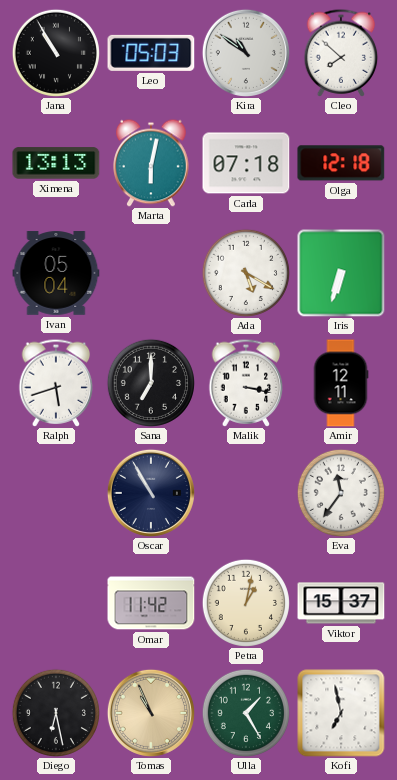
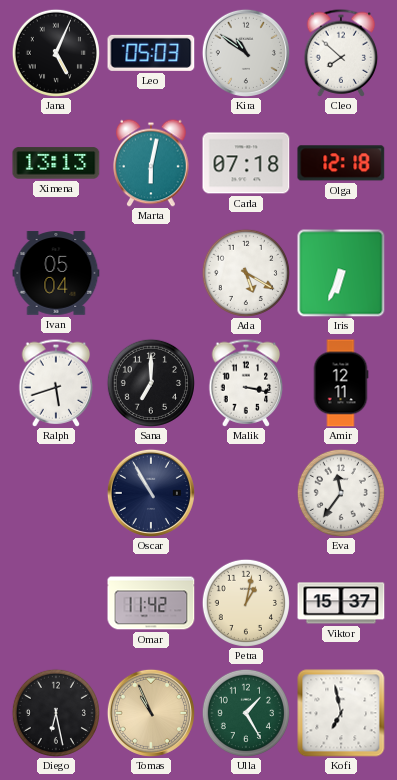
Jana: 10:55 -> 5:04
Iris: 6:33 -> 6:34
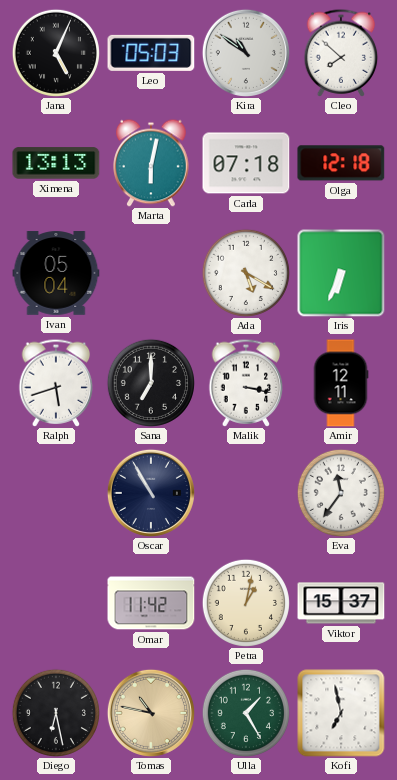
Tomas: 10:56 -> 10:47
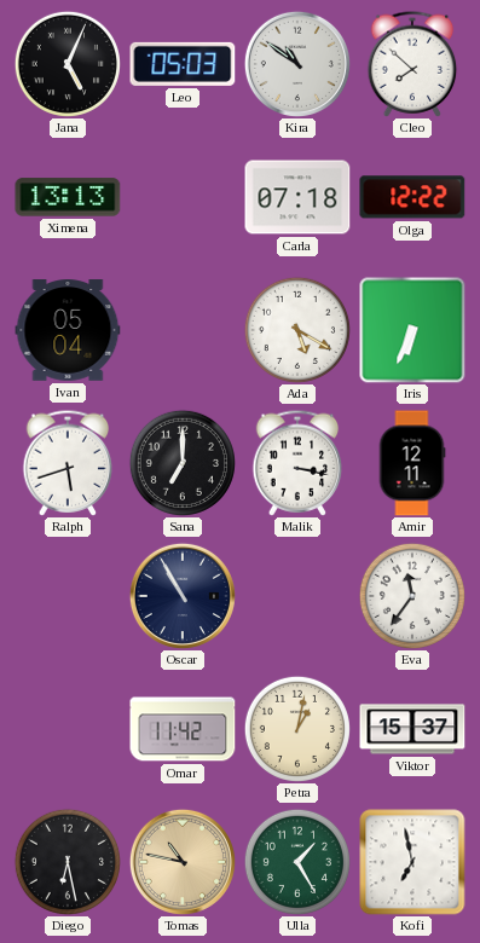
Marta: 6:02 -> none
Olga: 12:18 -> 12:22
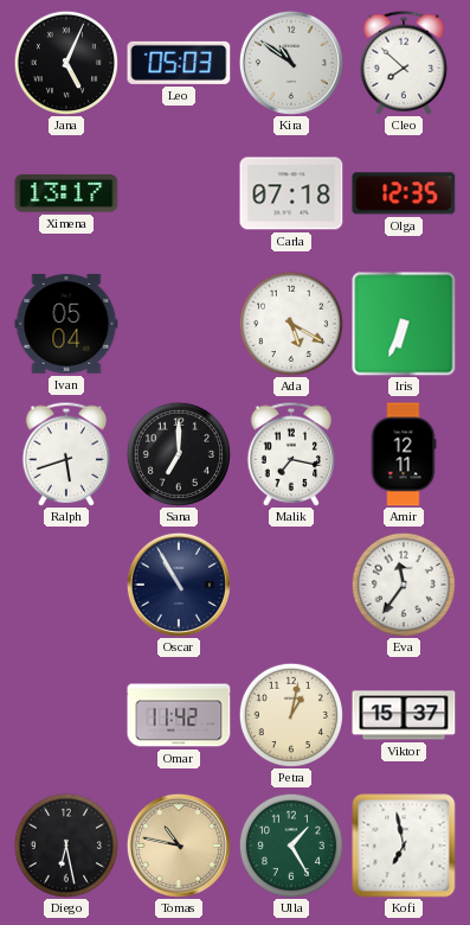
Ximena: 13:13 -> 13:17
Olga: 12:22 -> 12:35
Malik: 3:17 -> 7:17
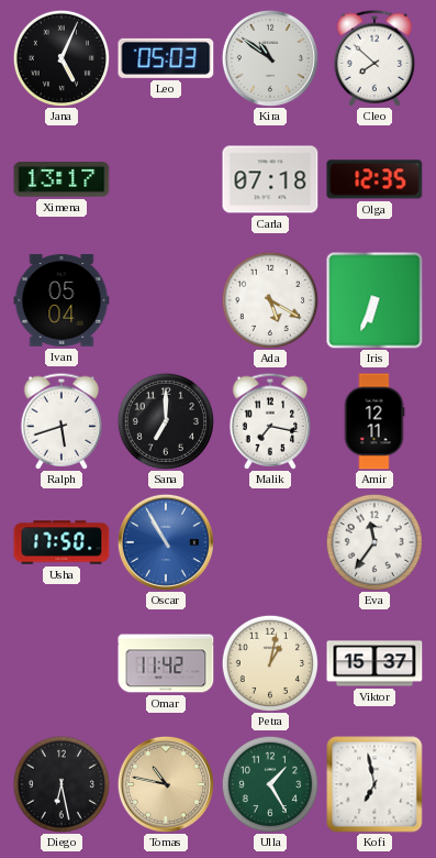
Usha: none -> 17:50
Oscar dial: navy -> blue
